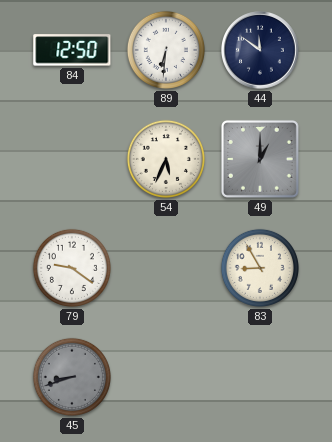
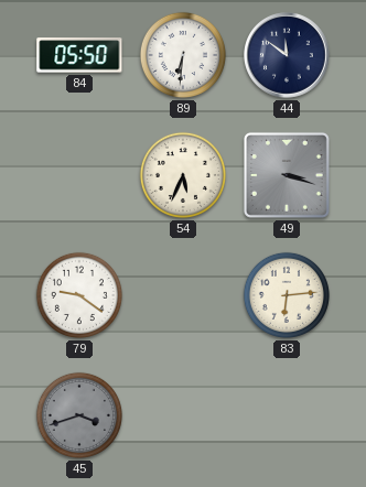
84: 12:50 -> 05:50
49: 1:00 -> 3:18
83: 8:55 -> 6:14
45: 8:42 -> 3:42
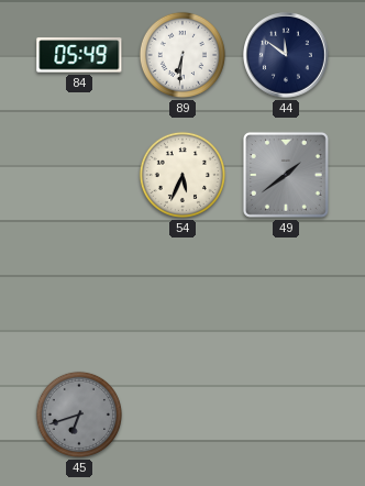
84: 05:50 -> 05:49
49: 3:18 -> 1:39
79: 9:21 -> none
83: 6:14 -> none
45: 3:42 -> 6:42
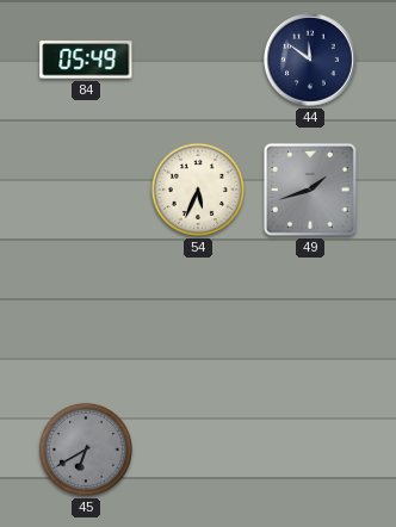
89: 6:31 -> none
49: 1:39 -> 1:42
45: 6:42 -> 6:40
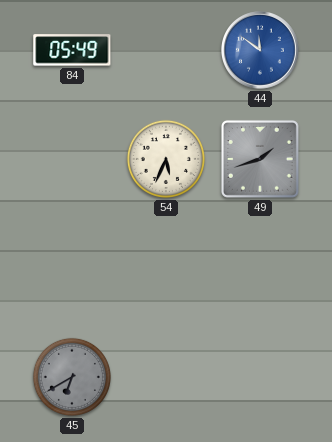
44 dial: navy -> blue
